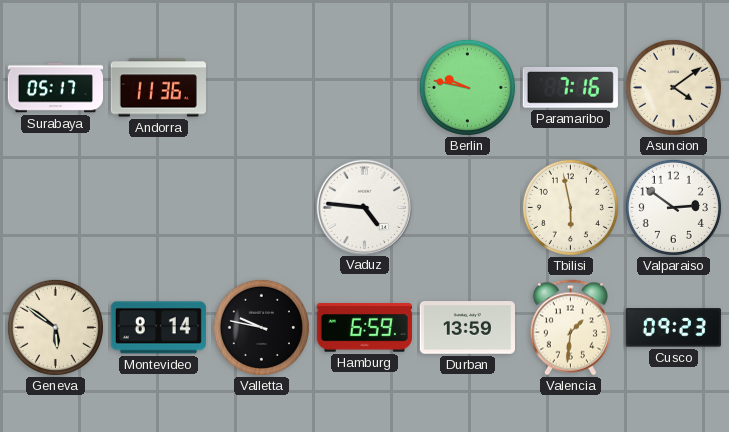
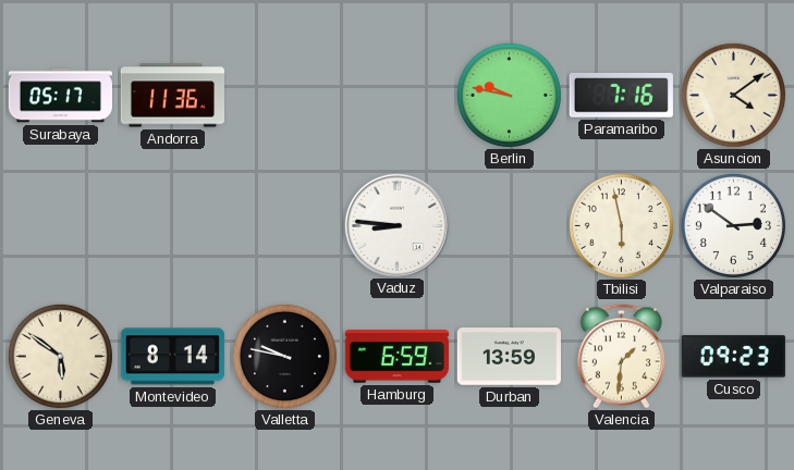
Vaduz: 4:46 -> 8:46
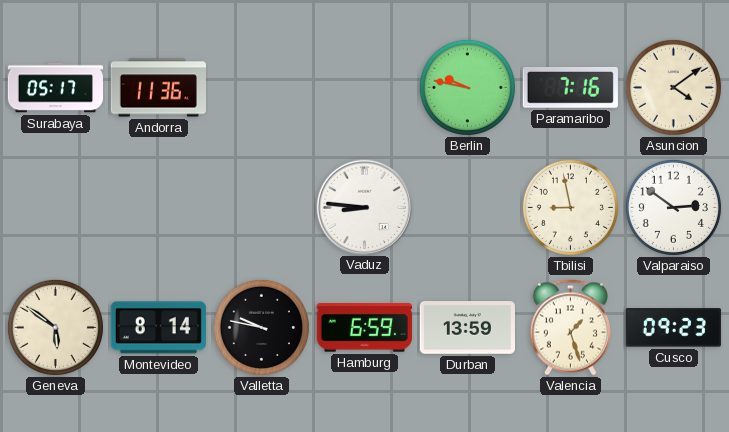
Tbilisi: 5:58 -> 8:58
Valencia: 1:31 -> 1:27
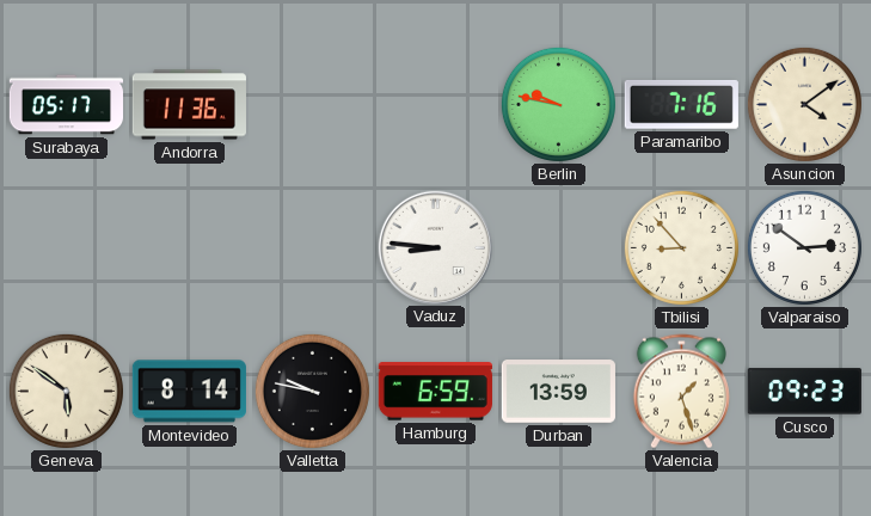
Tbilisi: 8:58 -> 8:53
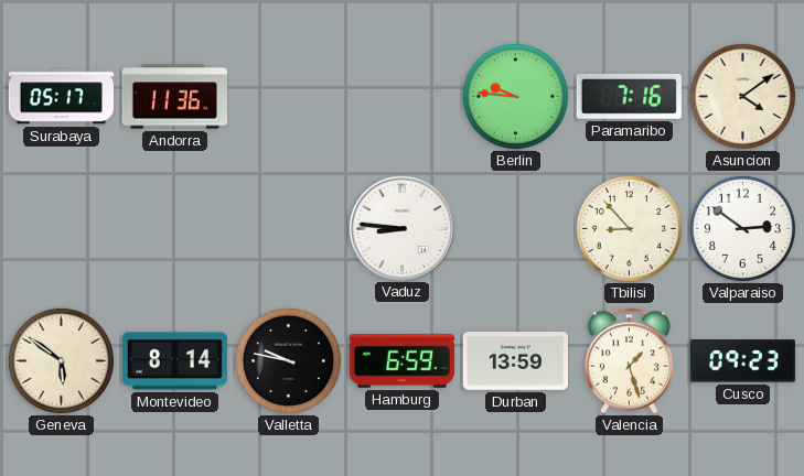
Berlin: 9:47 -> 9:46
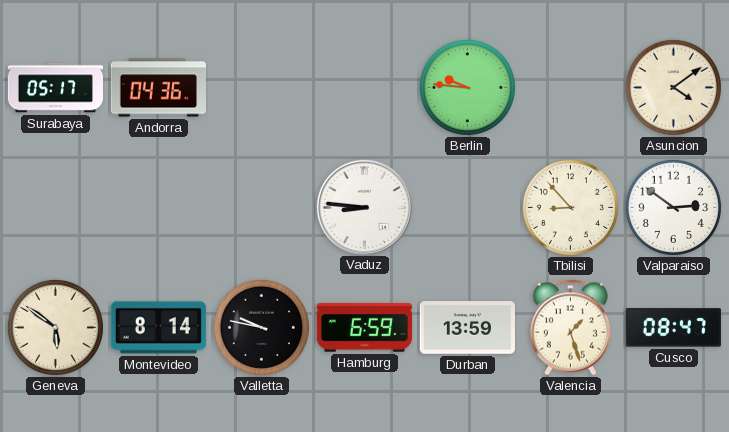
Andorra: 11:36 -> 04:36
Paramaribo: 7:16 -> none
Cusco: 09:23 -> 08:47
